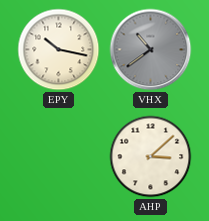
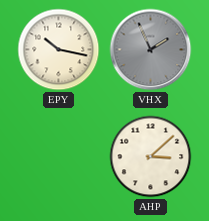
VHX: 10:39 -> 1:56
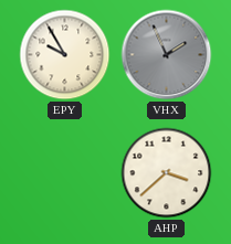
EPY: 10:17 -> 9:55
AHP: 3:08 -> 3:38
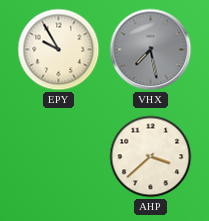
VHX: 1:56 -> 7:28
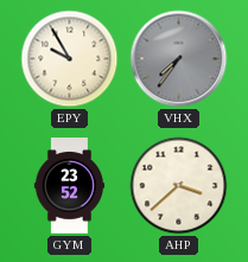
VHX: 7:28 -> 7:36
GYM: none -> 23:52
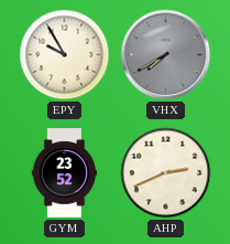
VHX: 7:36 -> 7:40
AHP: 3:38 -> 2:41
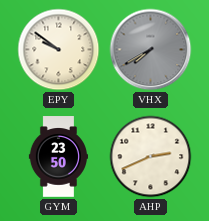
EPY: 9:55 -> 9:51
GYM: 23:52 -> 23:50
